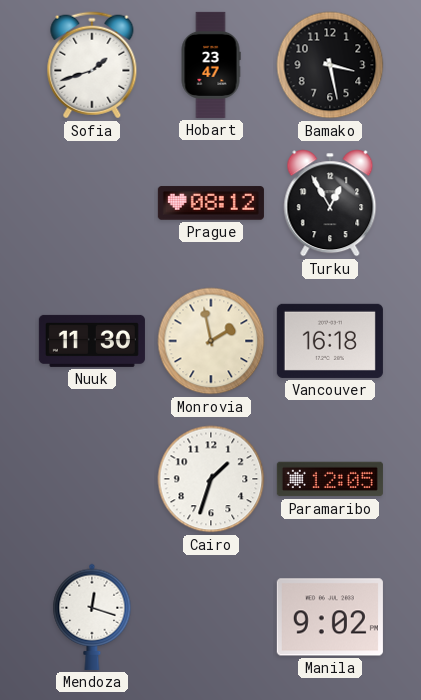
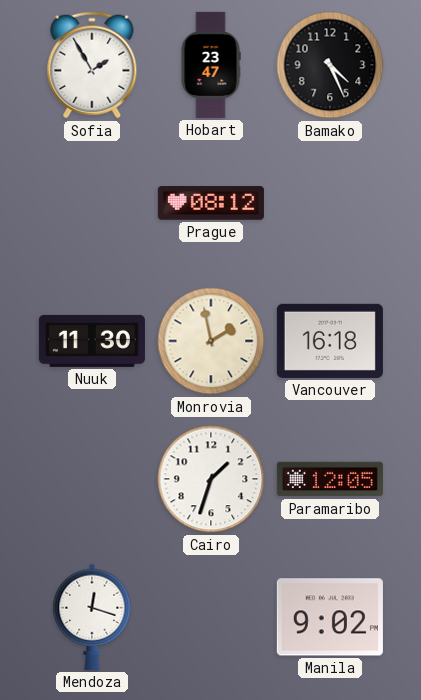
Sofia: 1:42 -> 1:55
Bamako: 3:28 -> 4:26
Turku: 12:55 -> none
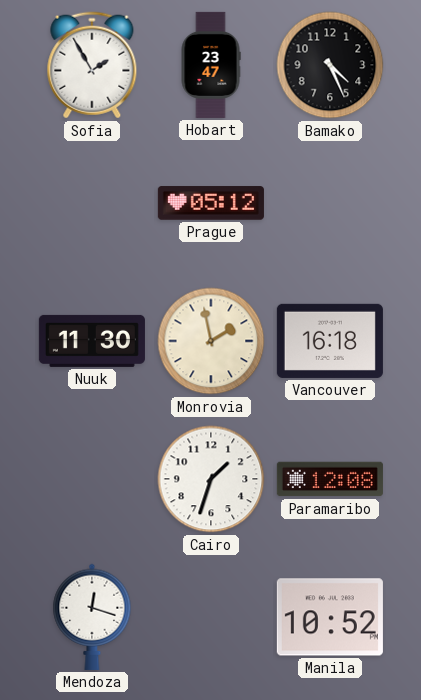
Prague: 08:12 -> 05:12
Paramaribo: 12:05 -> 12:08
Manila: 9:02 -> 10:52
